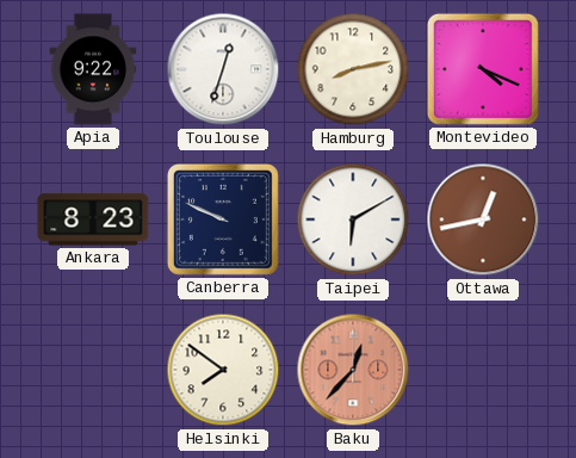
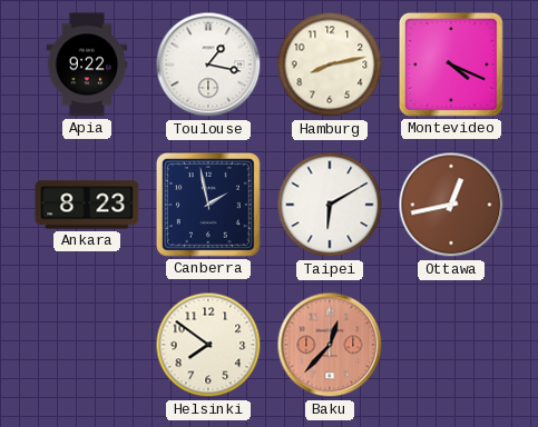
Toulouse: 12:33 -> 1:17
Canberra: 9:49 -> 1:58
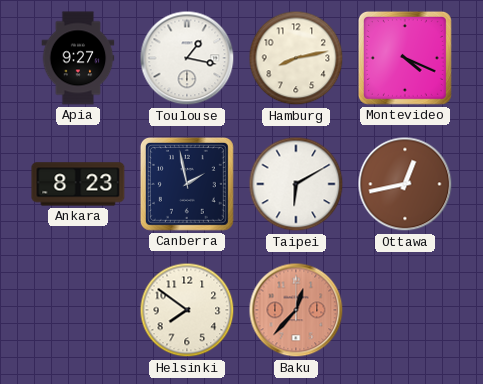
Apia: 9:22 -> 9:27
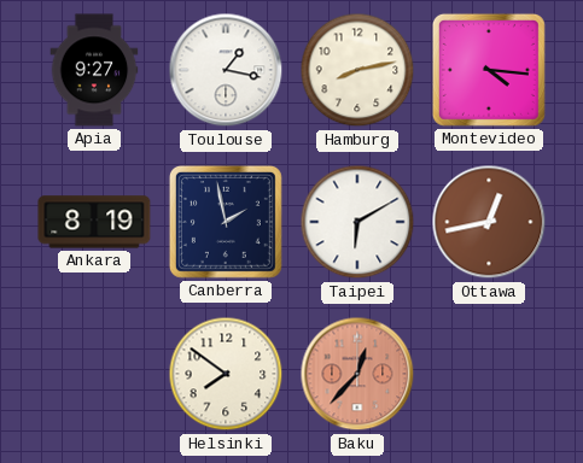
Montevideo: 4:19 -> 4:16
Ankara: 8:23 -> 8:19
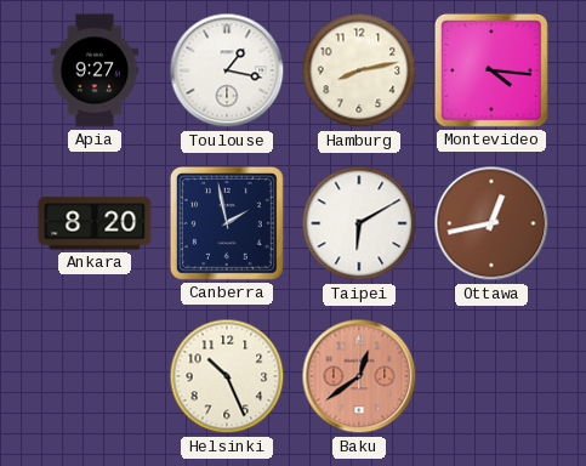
Ankara: 8:19 -> 8:20
Helsinki: 7:51 -> 10:26
Baku: 12:37 -> 12:39
